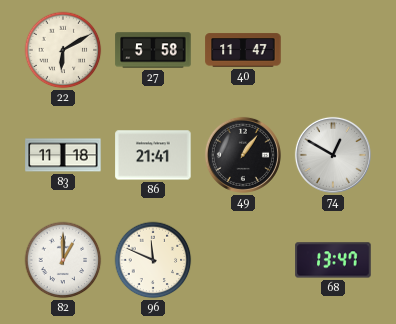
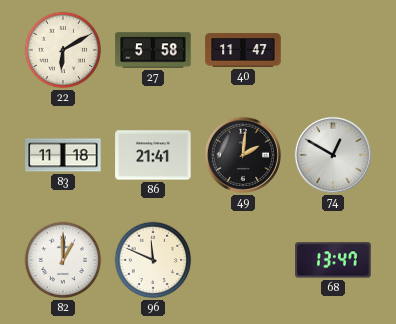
49: 1:06 -> 2:01
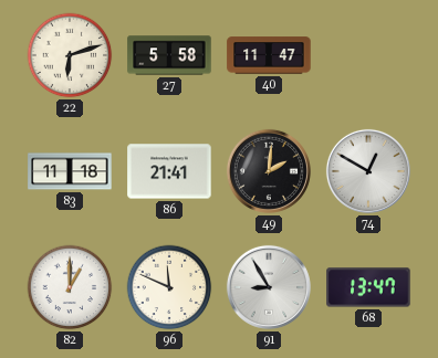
22: 6:10 -> 6:12
91: none -> 8:55
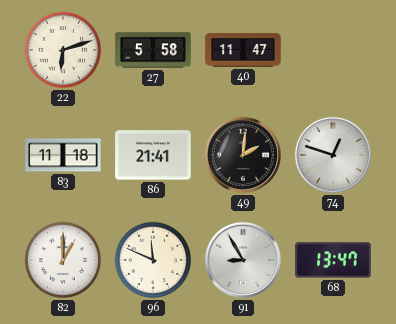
74: 12:50 -> 12:48
